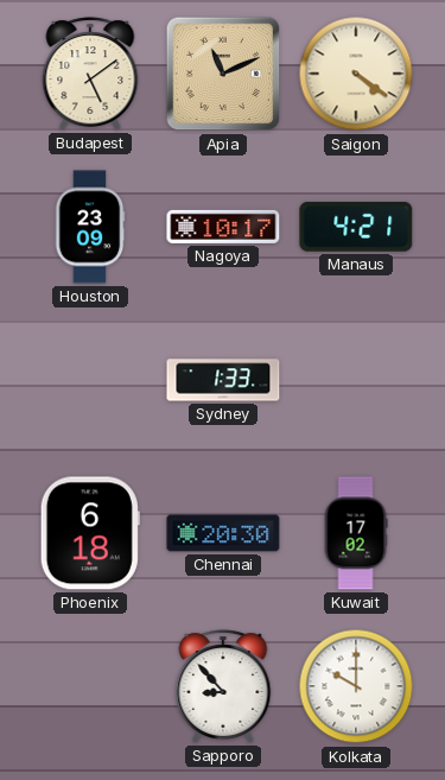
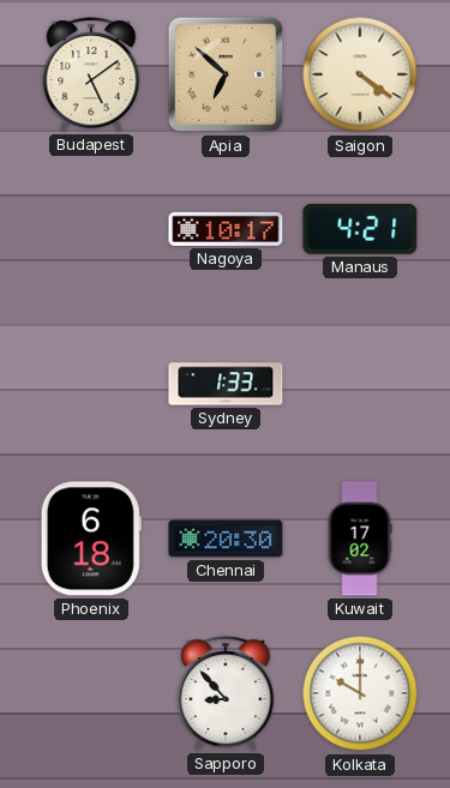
Apia: 11:11 -> 6:52
Houston: 23:09 -> none
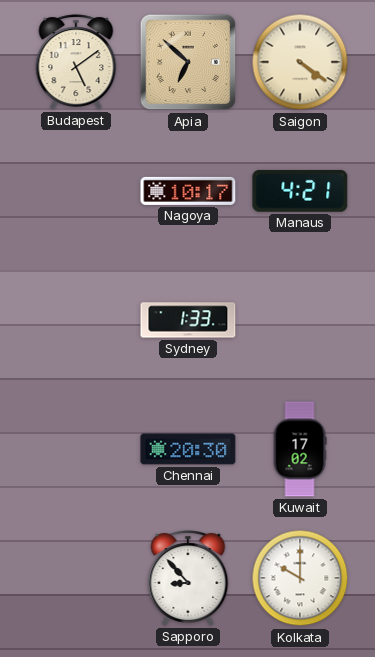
Phoenix: 6:18 -> none
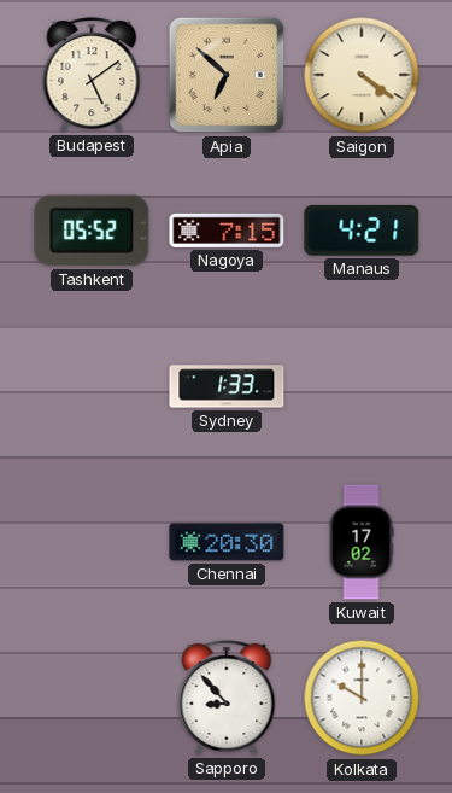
Tashkent: none -> 05:52
Nagoya: 10:17 -> 7:15
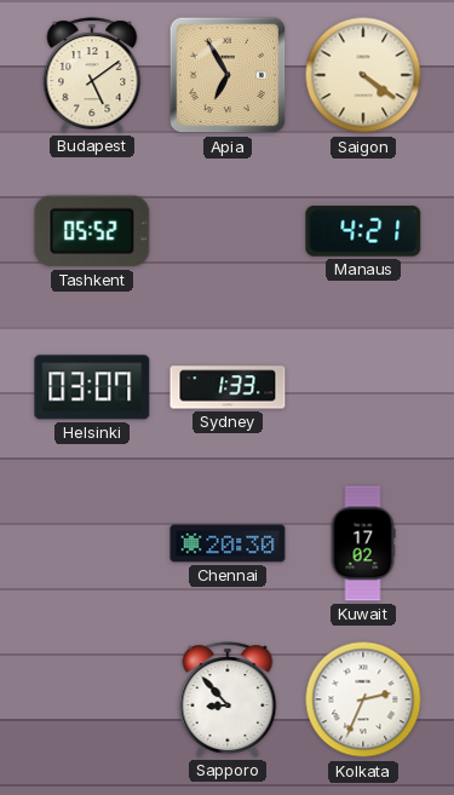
Apia: 6:52 -> 6:55
Nagoya: 7:15 -> none
Helsinki: none -> 03:07
Kolkata: 10:00 -> 2:34
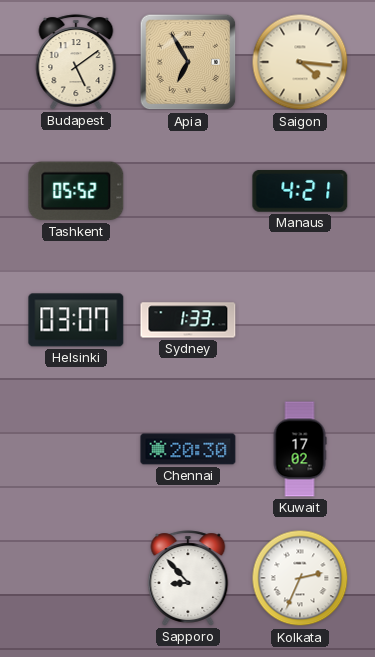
Saigon: 4:21 -> 4:16
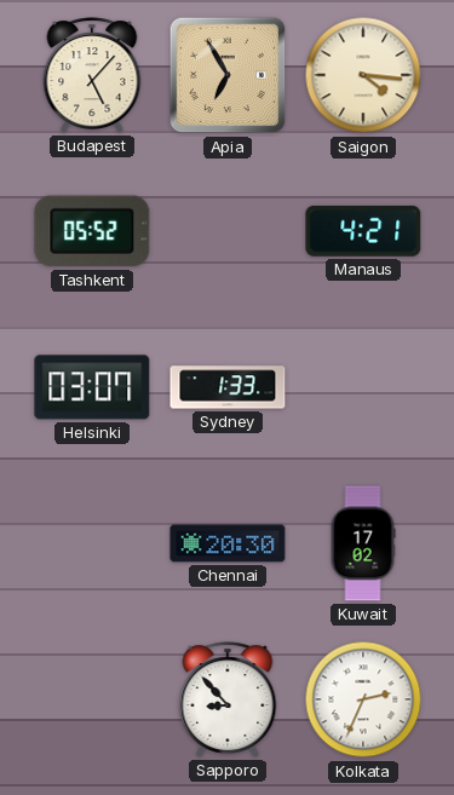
Budapest: 5:09 -> 5:07
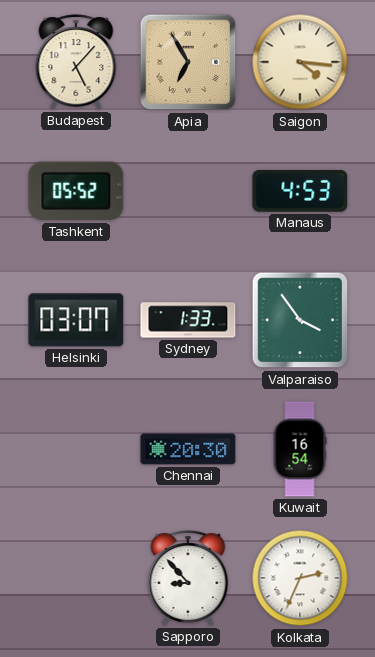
Manaus: 4:21 -> 4:53
Valparaiso: none -> 3:54
Kuwait: 17:02 -> 16:54
